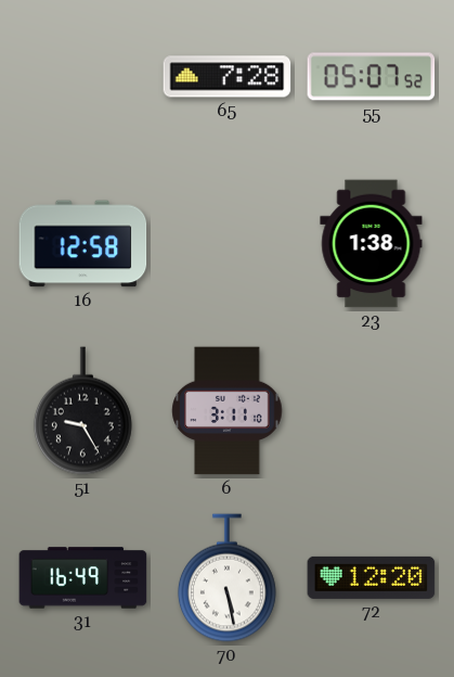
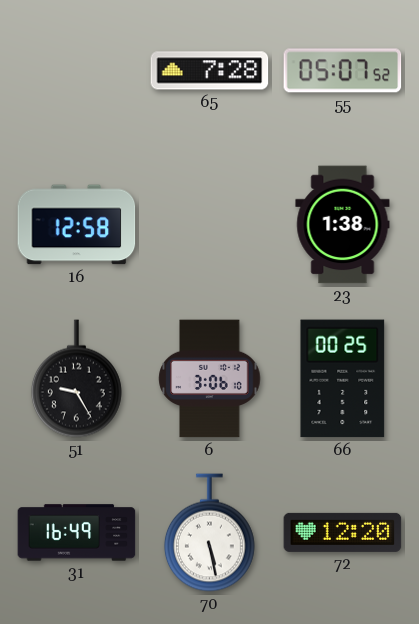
6: 3:11 -> 3:06
66: none -> 00:25
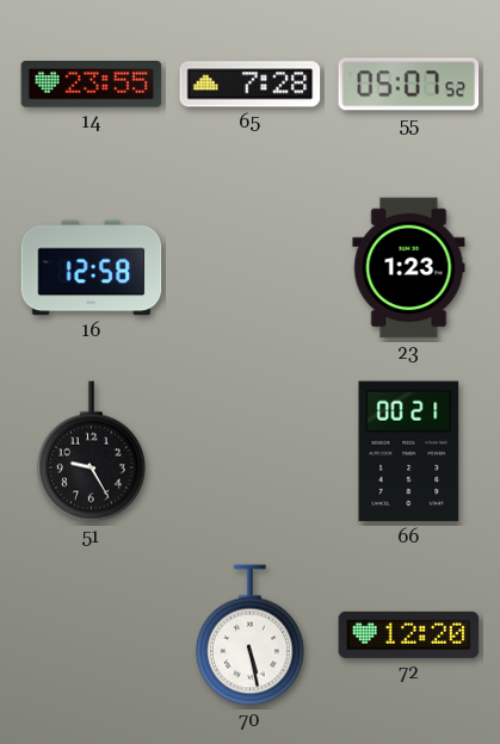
14: none -> 23:55
23: 1:38 -> 1:23
6: 3:06 -> none
66: 00:25 -> 00:21
31: 16:49 -> none
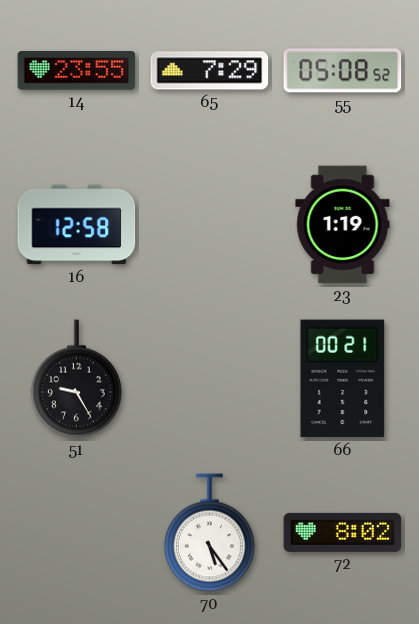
65: 7:28 -> 7:29
55: 05:07 -> 05:08
23: 1:23 -> 1:19
70: 5:28 -> 5:24
72: 12:20 -> 8:02
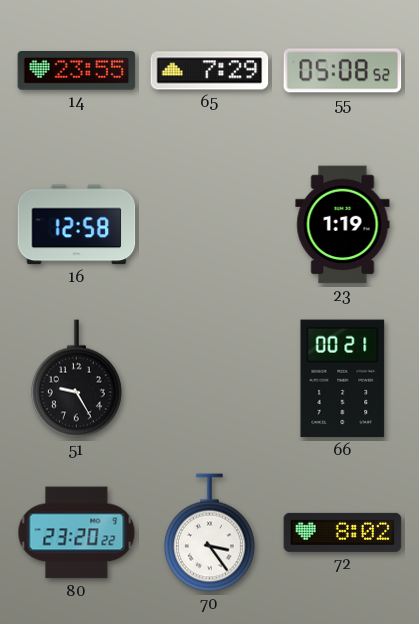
80: none -> 23:20
70: 5:24 -> 3:24
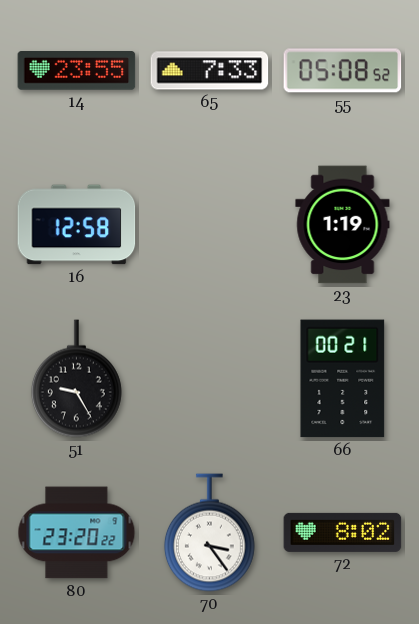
65: 7:29 -> 7:33
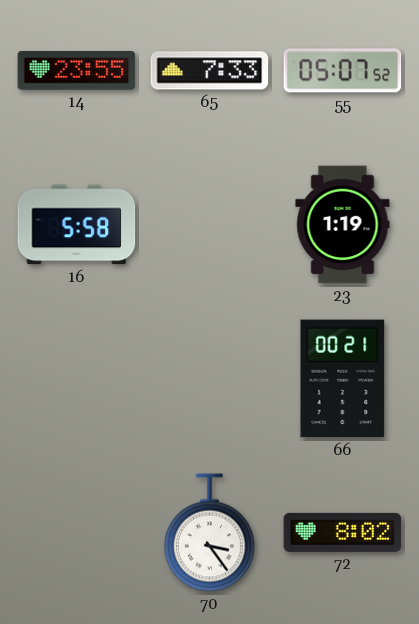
55: 05:08 -> 05:07
16: 12:58 -> 5:58
51: 9:25 -> none
80: 23:20 -> none
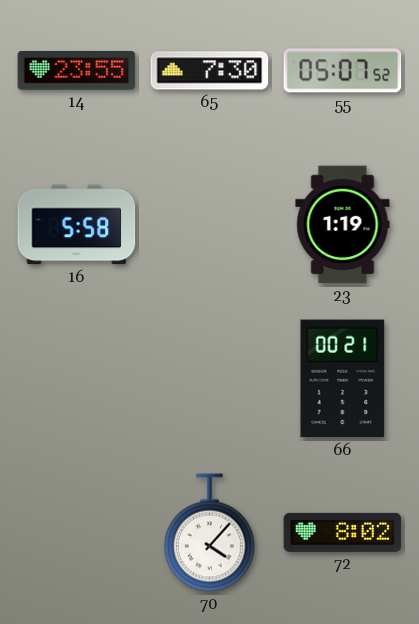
65: 7:33 -> 7:30
70: 3:24 -> 4:07
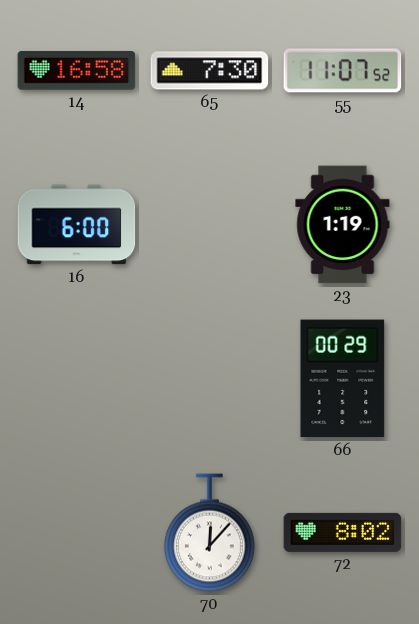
14: 23:55 -> 16:58
55: 05:07 -> 11:07
16: 5:58 -> 6:00
66: 00:21 -> 00:29
70: 4:07 -> 12:07
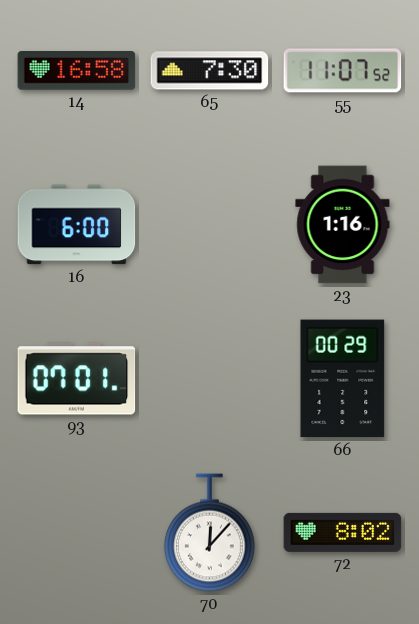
23: 1:19 -> 1:16
93: none -> 07:01
